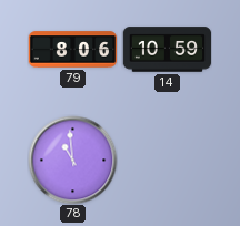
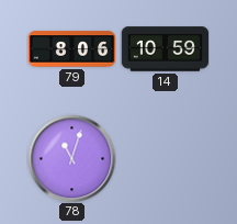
78: 10:59 -> 11:03
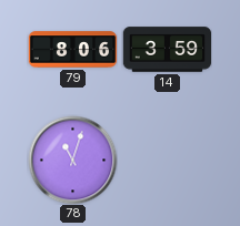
14: 10:59 -> 3:59
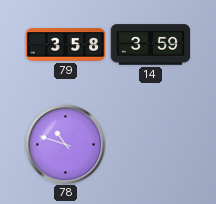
79: 8:06 -> 3:58
78: 11:03 -> 10:48
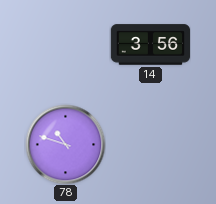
79: 3:58 -> none
14: 3:59 -> 3:56
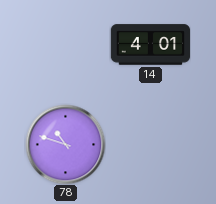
14: 3:56 -> 4:01
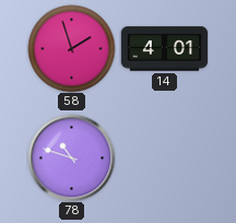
58: none -> 1:57
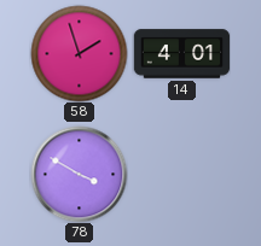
78: 10:48 -> 3:50
